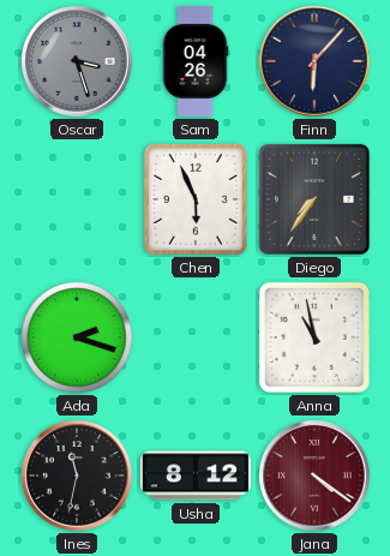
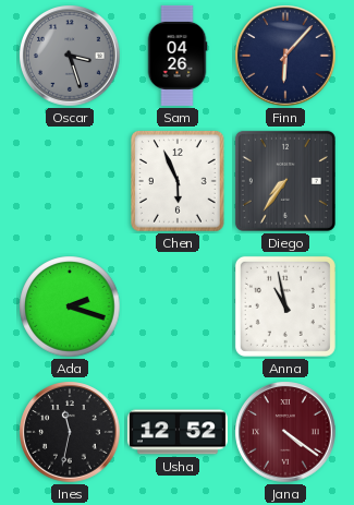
Usha: 8:12 -> 12:52
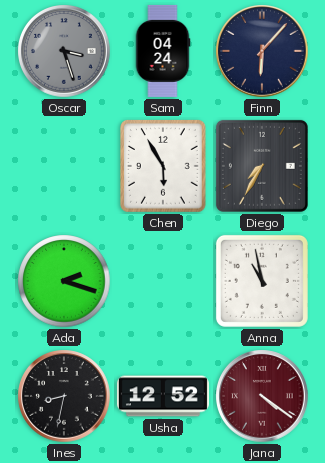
Sam: 04:26 -> 04:24
Chen: 5:56 -> 5:55
Diego: 7:36 -> 7:35
Ines: 11:32 -> 8:32
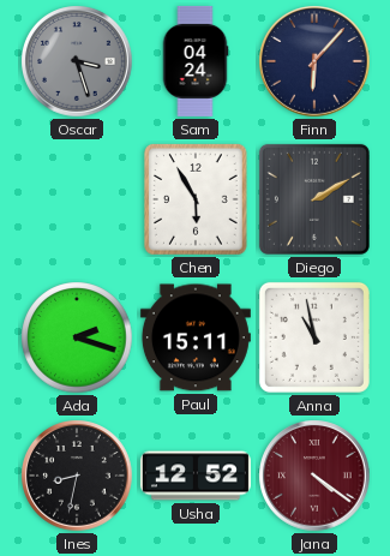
Diego: 7:35 -> 2:10
Paul: none -> 15:11
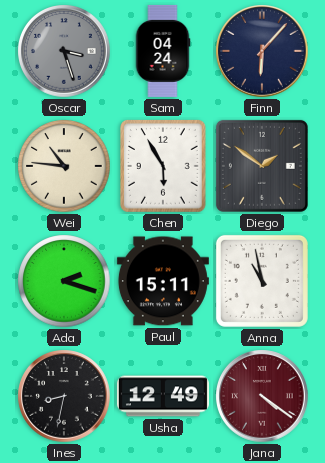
Wei: none -> 10:46
Diego: 2:10 -> 1:51
Usha: 12:52 -> 12:49
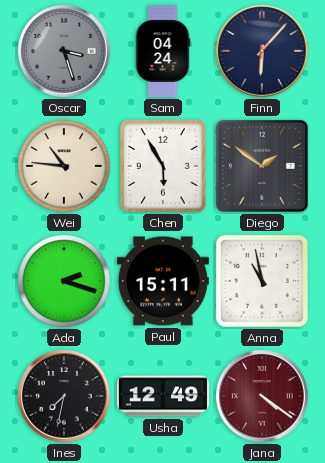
Ines: 8:32 -> 7:32
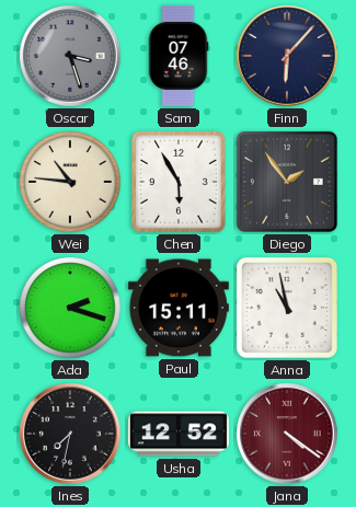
Sam: 04:24 -> 07:46
Diego: 1:51 -> 1:54
Usha: 12:49 -> 12:52
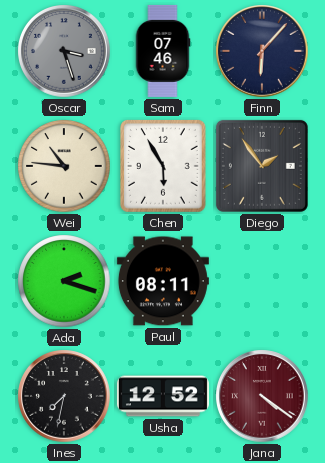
Paul: 15:11 -> 08:11
Anna: 10:58 -> none
